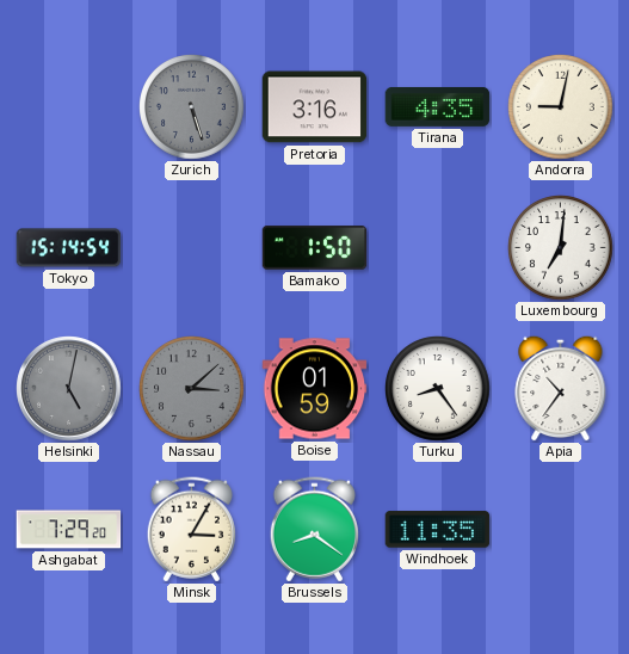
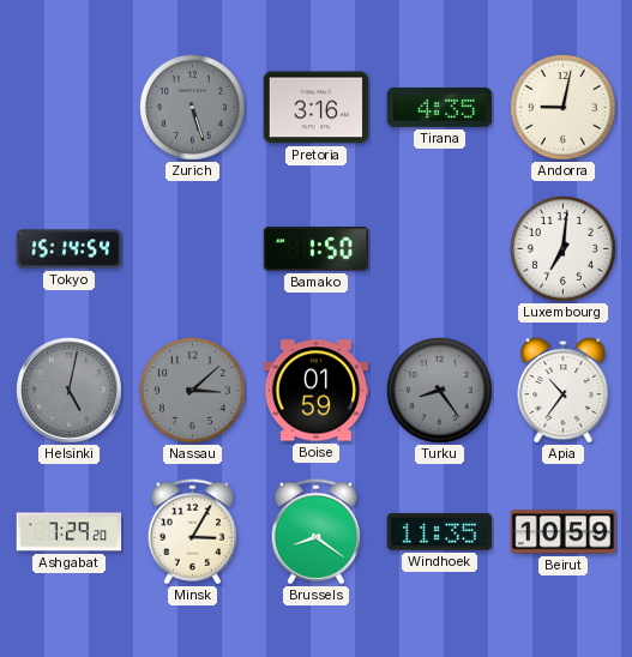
Turku dial: white -> grey
Beirut: none -> 10:59
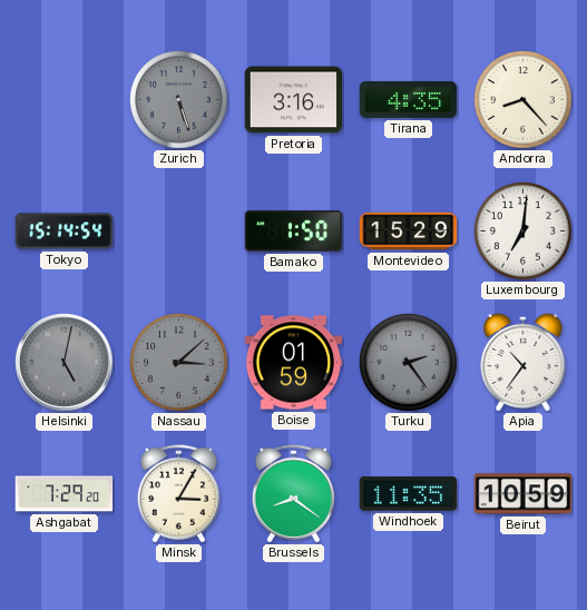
Andorra: 9:02 -> 8:23
Montevideo: none -> 15:29
Turku: 8:24 -> 2:24
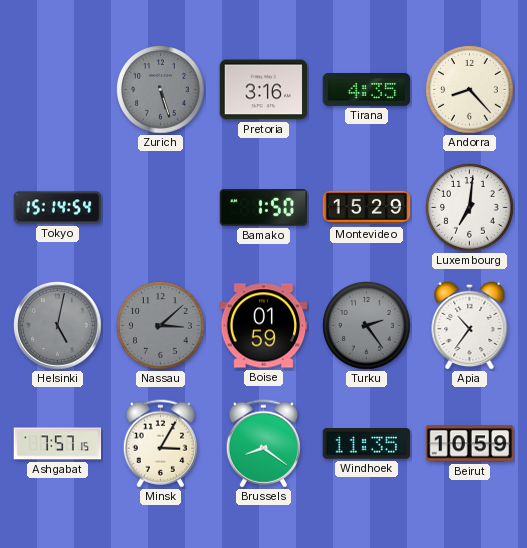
Ashgabat: 7:29 -> 7:57
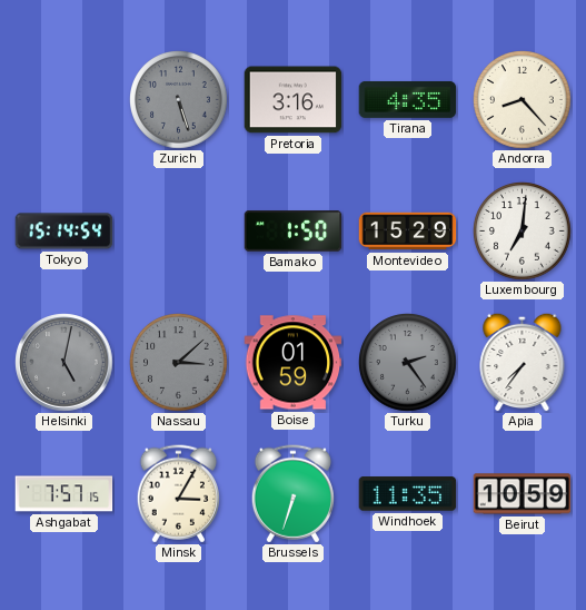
Apia: 10:36 -> 7:36
Brussels: 8:21 -> 6:33
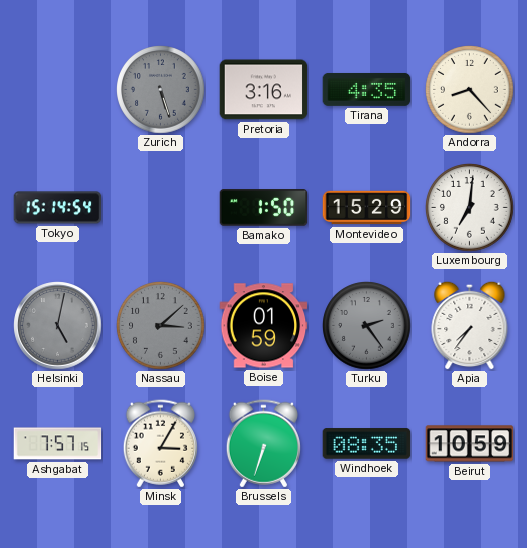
Windhoek: 11:35 -> 08:35
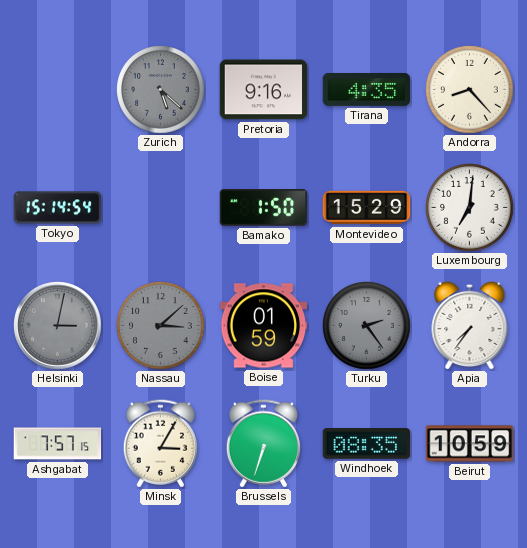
Zurich: 5:27 -> 5:22
Pretoria: 3:16 -> 9:16
Helsinki: 5:02 -> 3:02
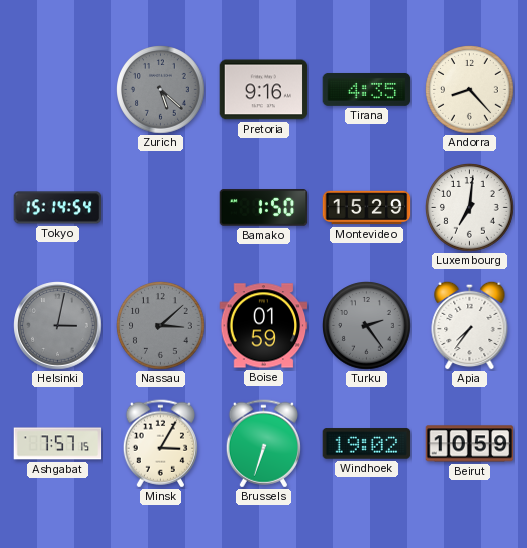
Windhoek: 08:35 -> 19:02
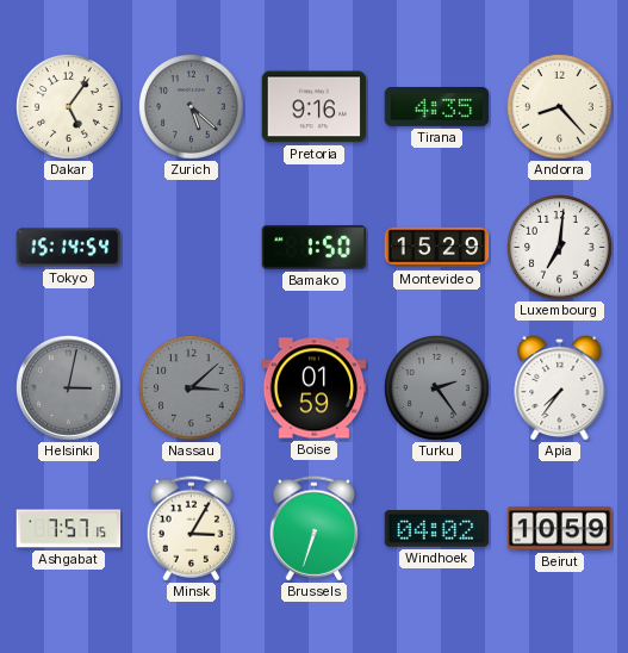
Dakar: none -> 5:06
Windhoek: 19:02 -> 04:02
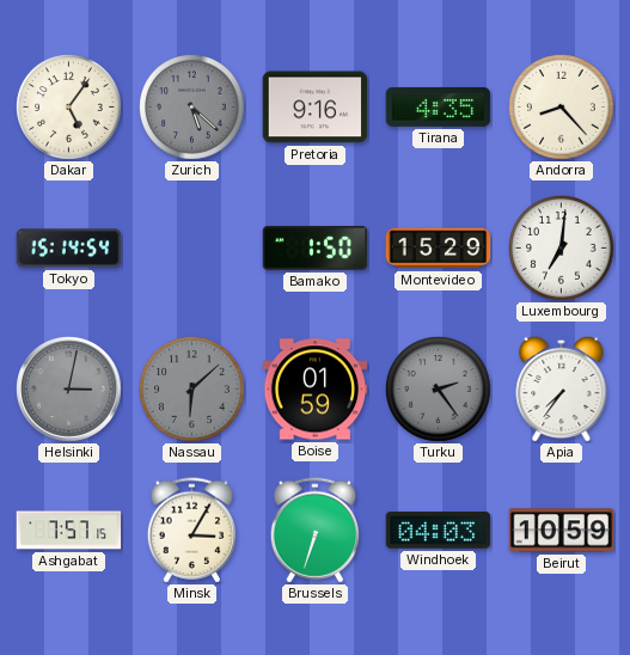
Nassau: 3:08 -> 6:08
Windhoek: 04:02 -> 04:03
